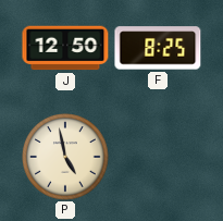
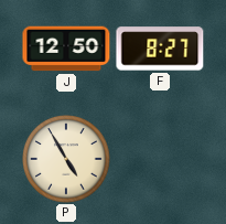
F: 8:25 -> 8:27
P: 4:58 -> 4:55
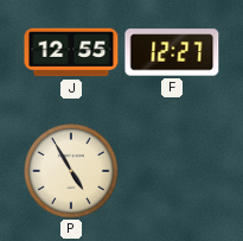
J: 12:50 -> 12:55
F: 8:27 -> 12:27
